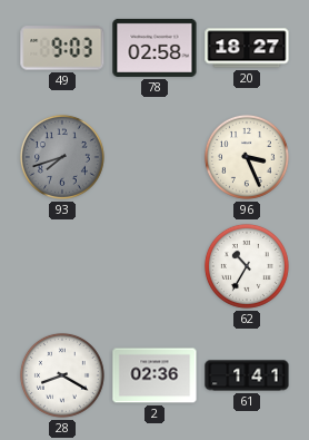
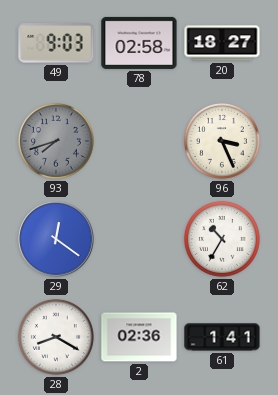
29: none -> 12:21
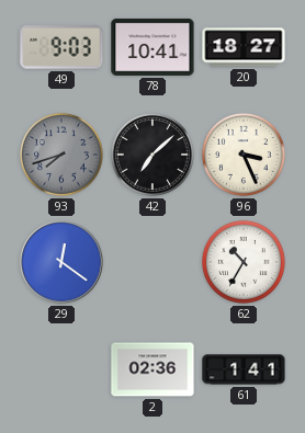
78: 02:58 -> 10:41
42: none -> 7:08
28: 8:20 -> none
